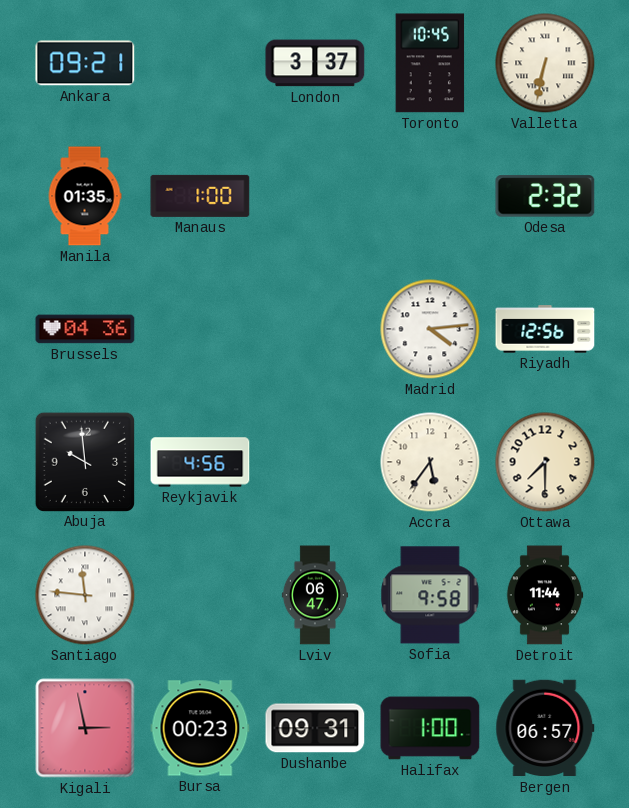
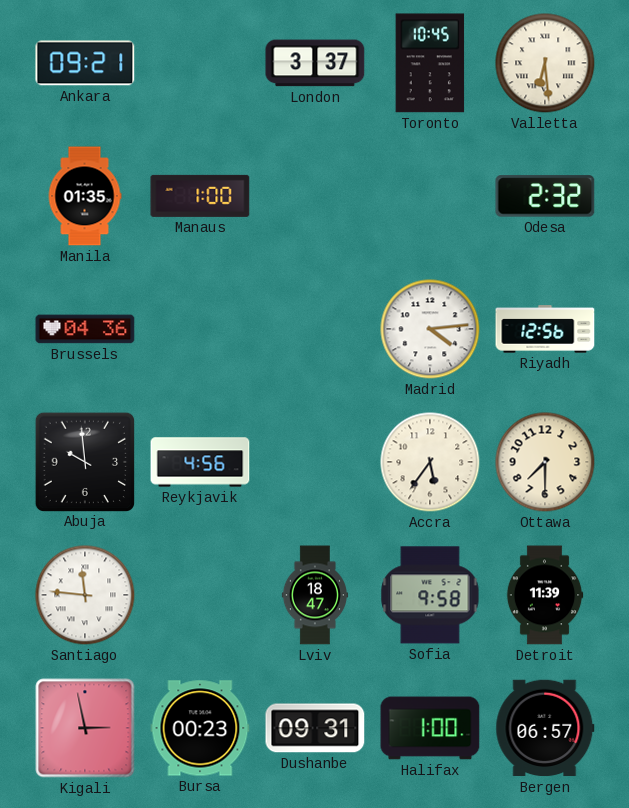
Valletta: 6:32 -> 6:29
Lviv: 06:47 -> 18:47
Detroit: 11:44 -> 11:39
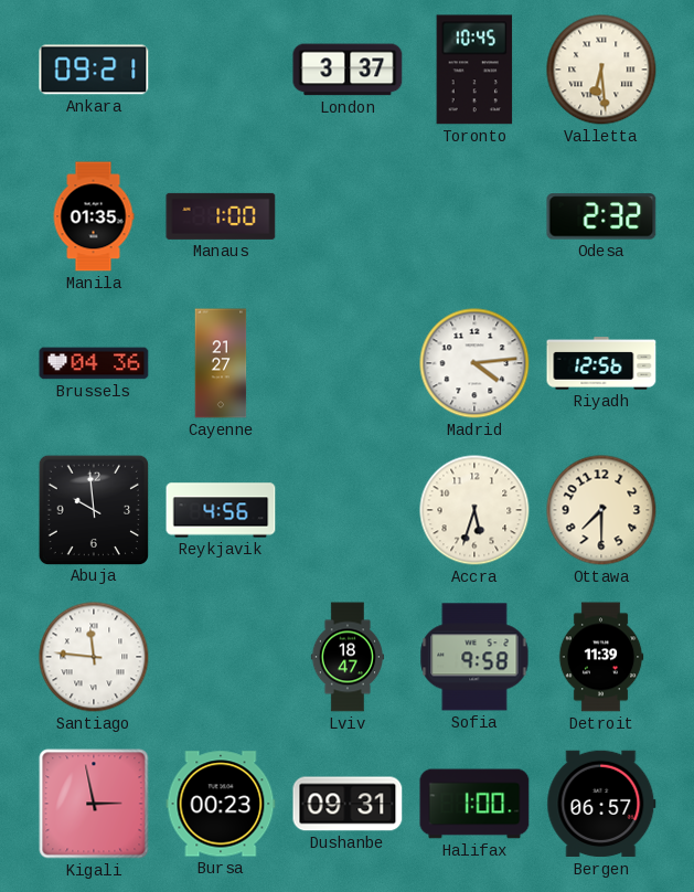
Cayenne: none -> 21:27
Accra: 5:36 -> 5:33
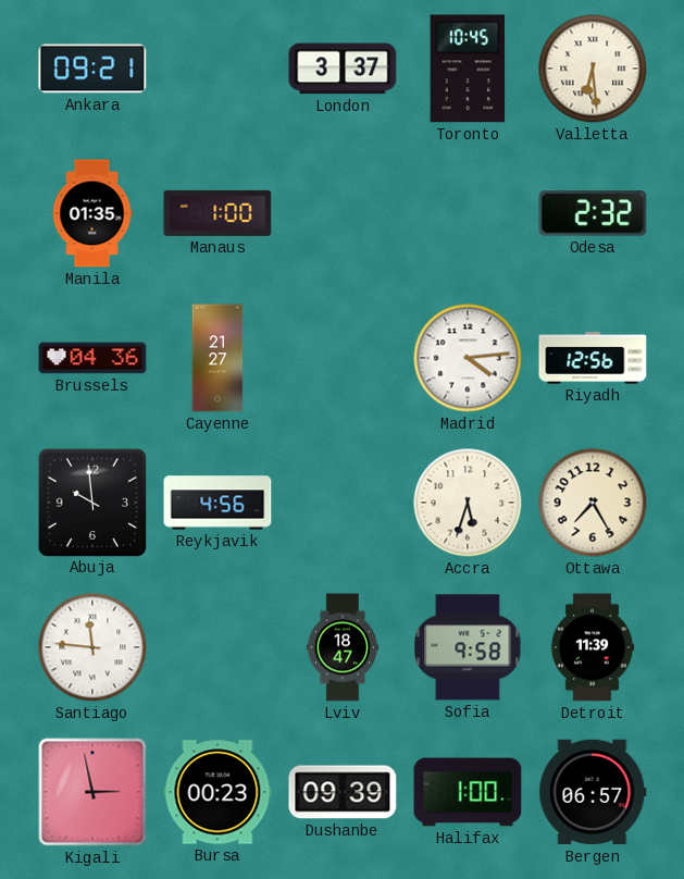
Ottawa: 7:30 -> 7:25
Dushanbe: 09:31 -> 09:39
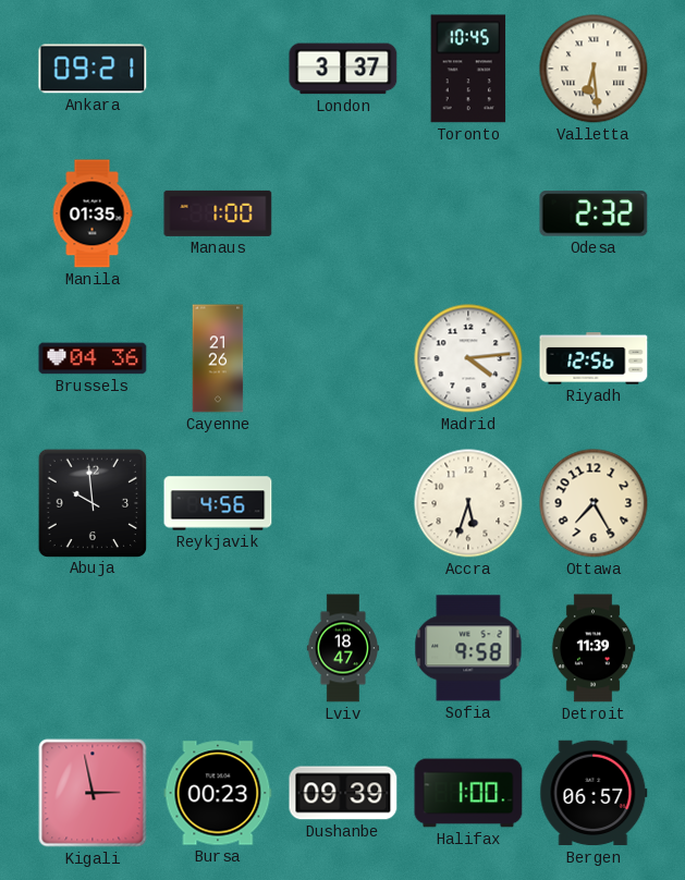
Cayenne: 21:27 -> 21:26
Santiago: 11:46 -> none
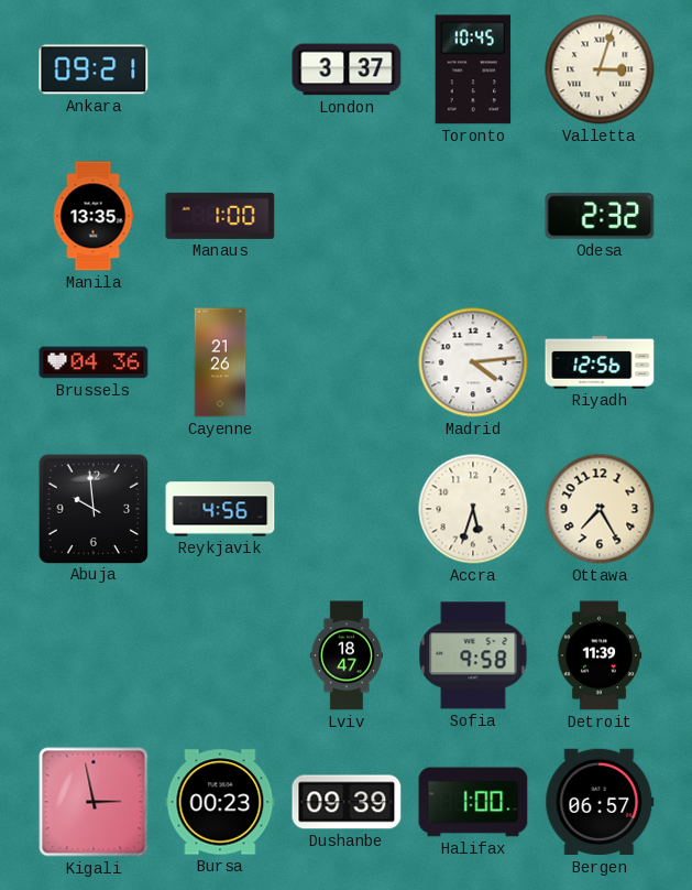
Valletta: 6:29 -> 3:03
Manila: 01:35 -> 13:35
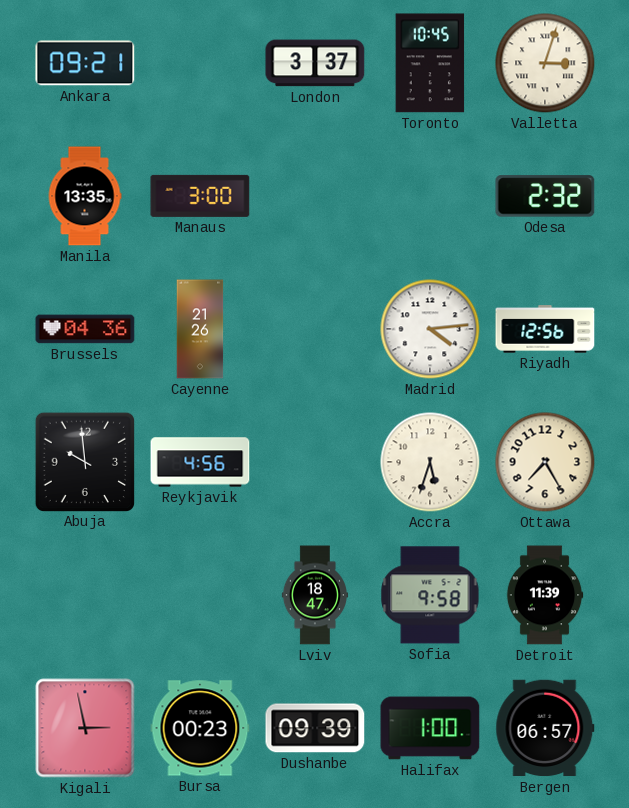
Manaus: 1:00 -> 3:00
